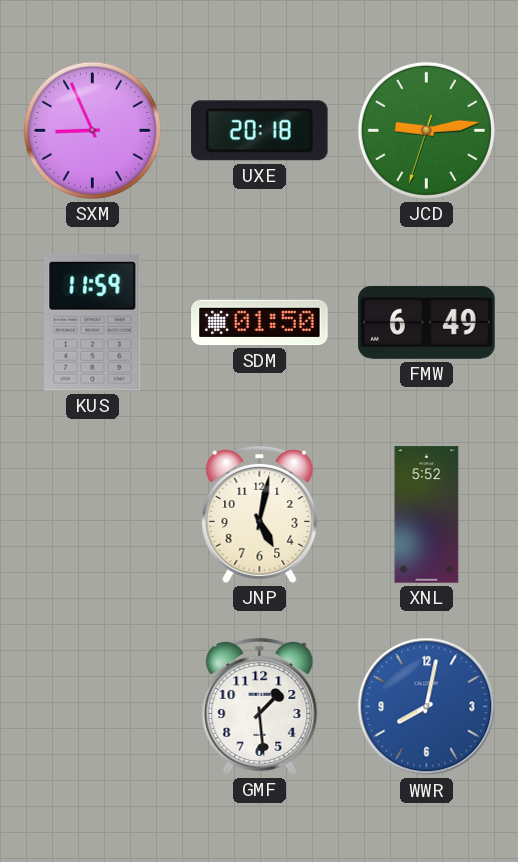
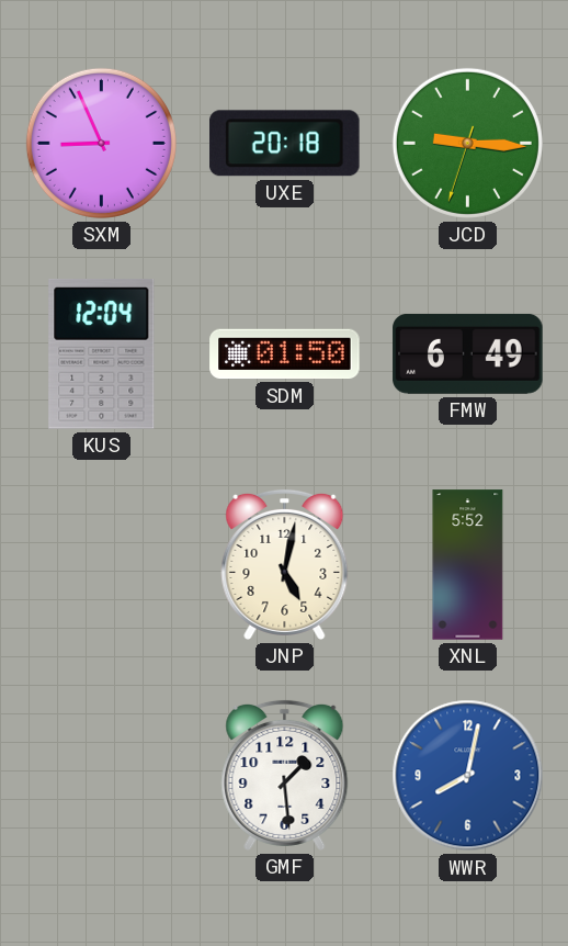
JCD: 9:13 -> 9:15
KUS: 11:59 -> 12:04
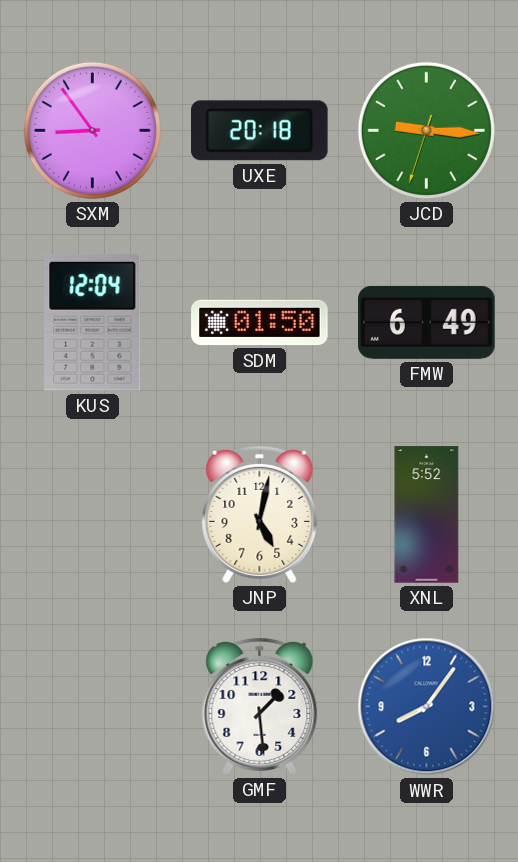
SXM: 8:56 -> 8:54
WWR: 8:02 -> 8:06
